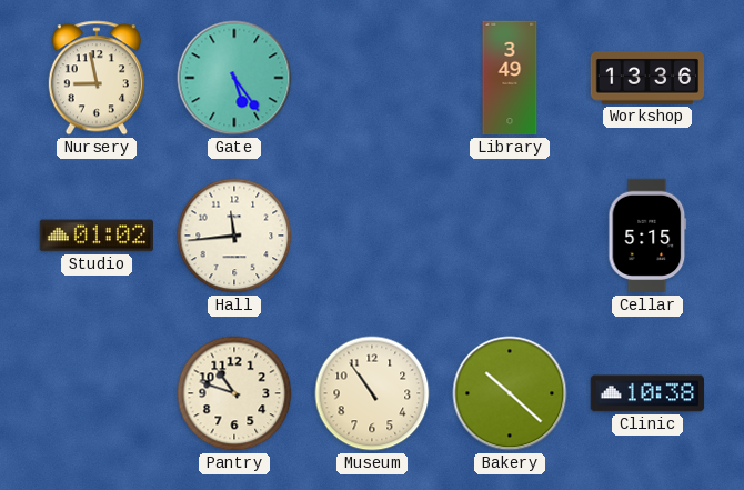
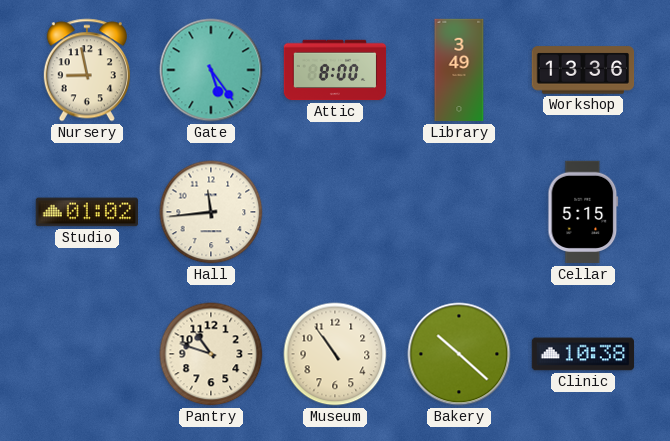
Attic: none -> 8:00
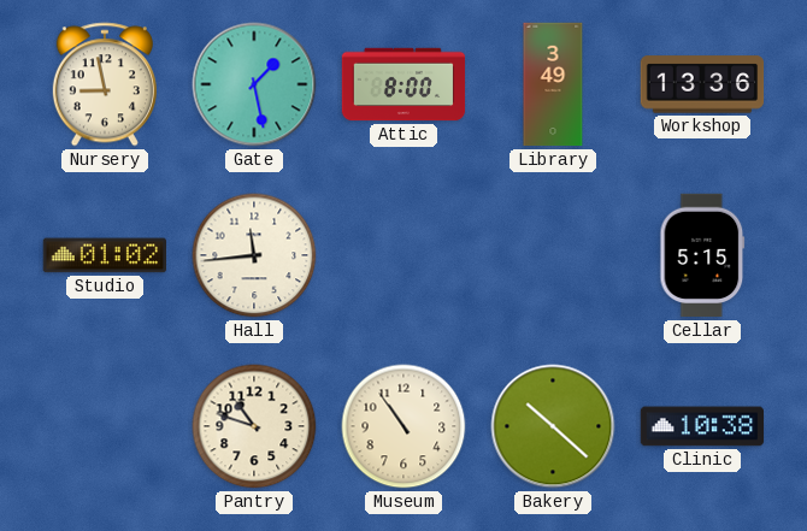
Gate: 5:24 -> 1:28
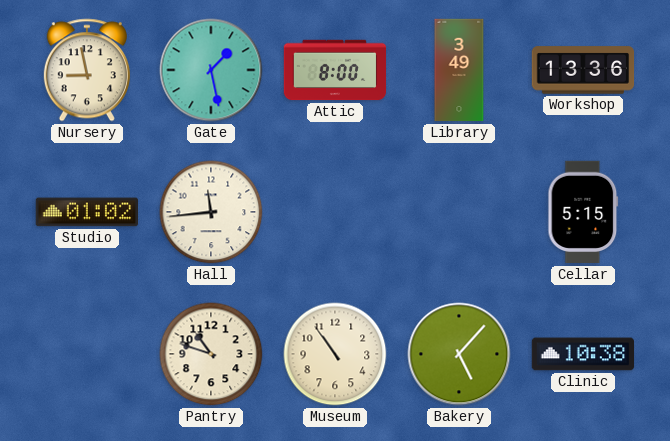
Bakery: 10:22 -> 5:07
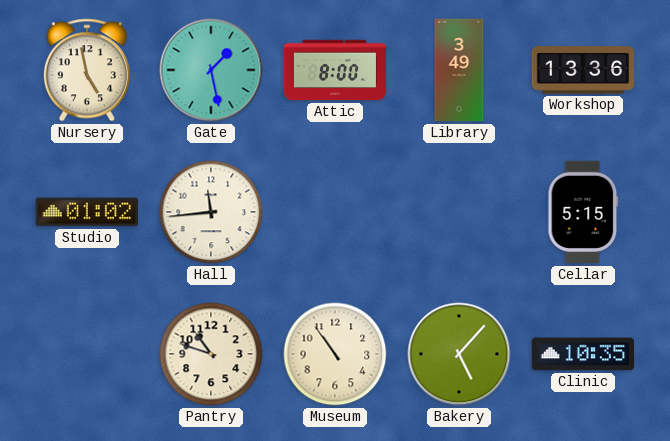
Nursery: 8:58 -> 4:58
Clinic: 10:38 -> 10:35
